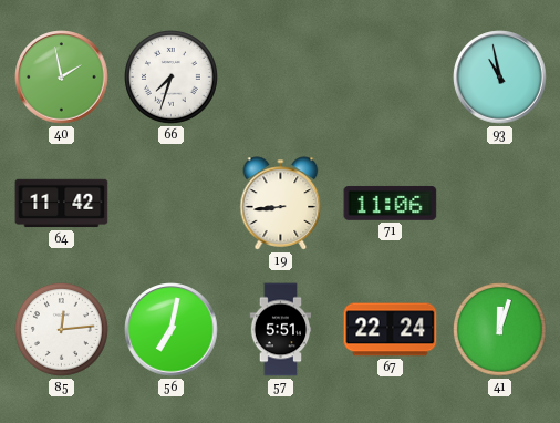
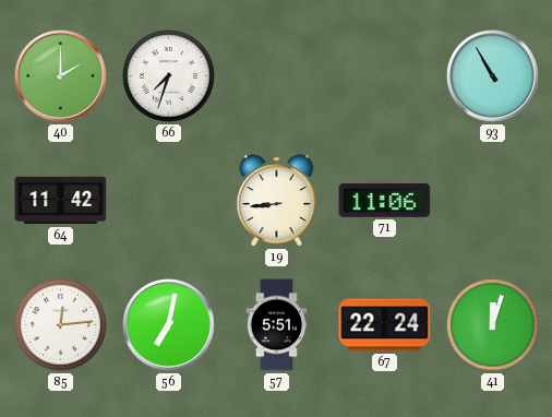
40: 1:58 -> 2:00
93: 10:58 -> 10:55
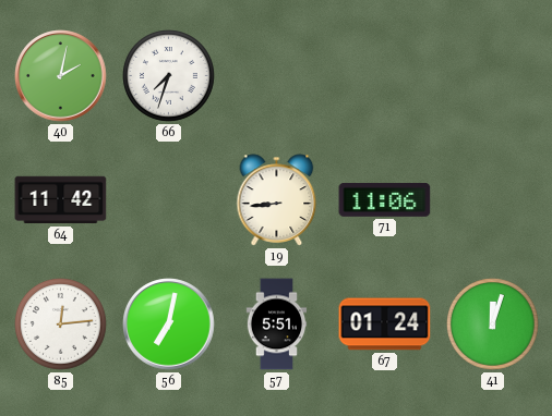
40: 2:00 -> 2:02
93: 10:55 -> none
67: 22:24 -> 01:24
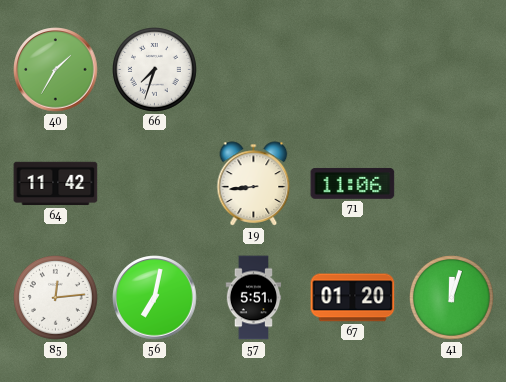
40: 2:02 -> 1:35
67: 01:24 -> 01:20
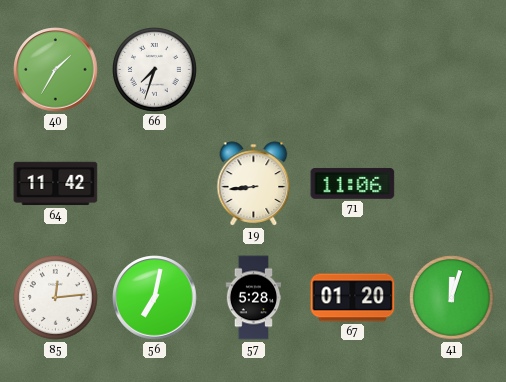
57: 5:51 -> 5:28
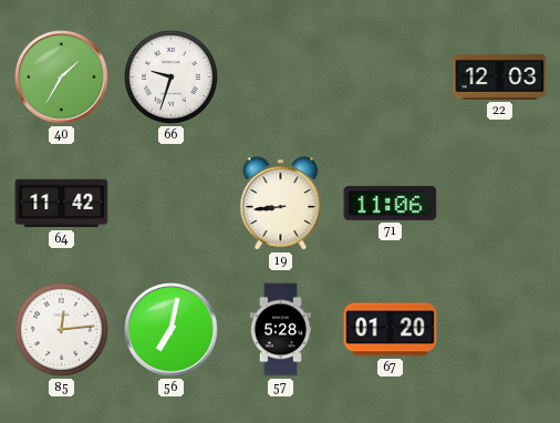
66: 7:33 -> 9:33
22: none -> 12:03
41: 12:03 -> none
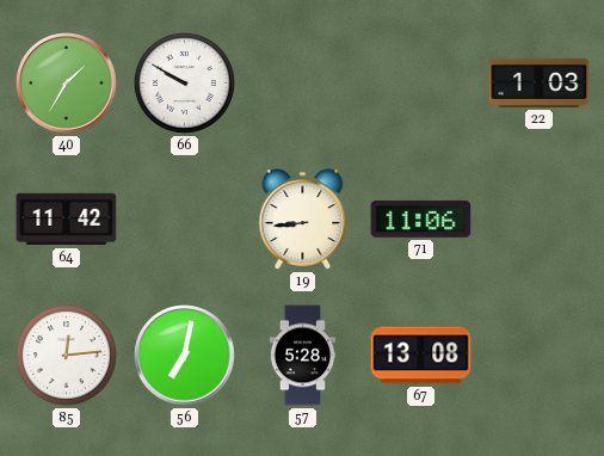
66: 9:33 -> 9:50
22: 12:03 -> 1:03
67: 01:20 -> 13:08
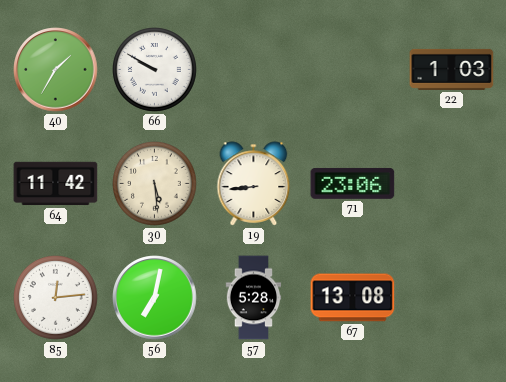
30: none -> 5:29
71: 11:06 -> 23:06
